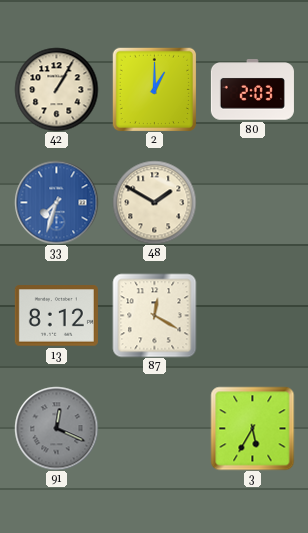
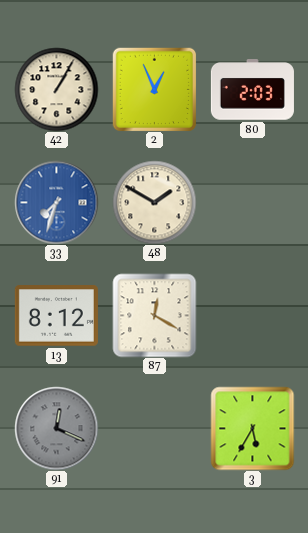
2: 1:00 -> 12:56
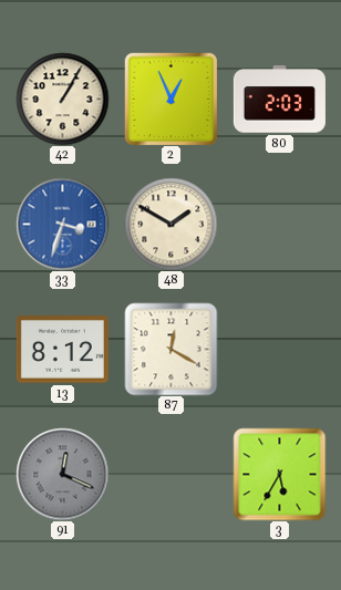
33: 7:33 -> 3:33
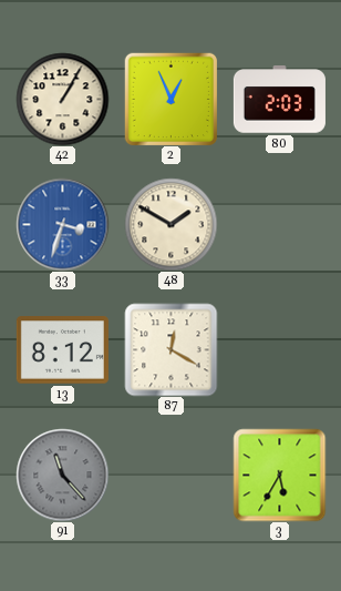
91: 12:19 -> 11:23
